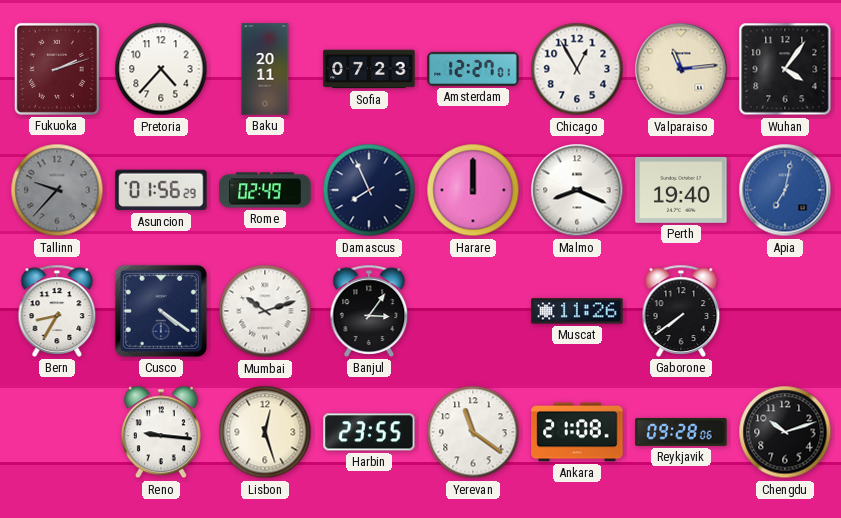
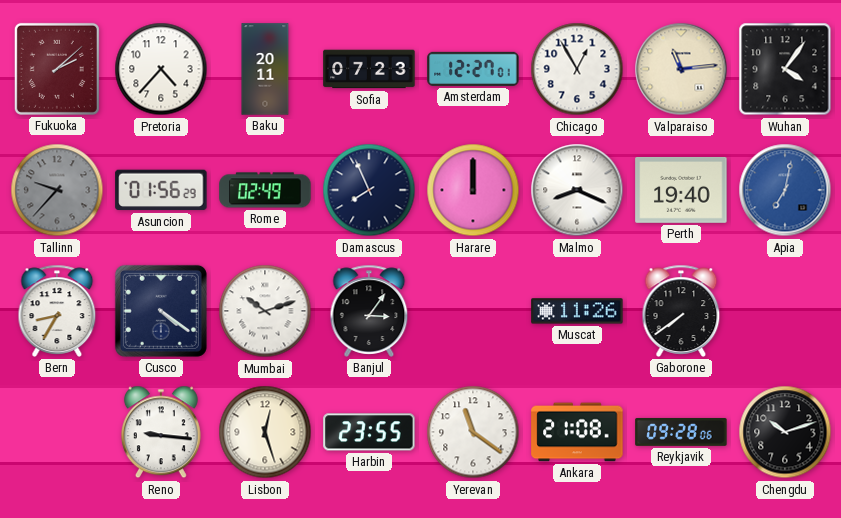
Fukuoka: 2:12 -> 2:08
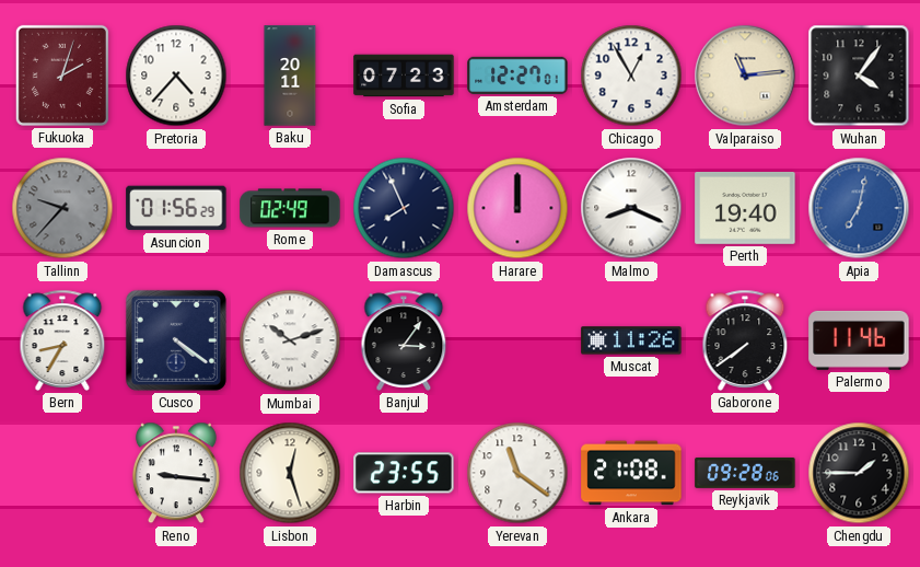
Fukuoka: 2:08 -> 2:03
Palermo: none -> 11:46
Chengdu: 10:12 -> 1:45
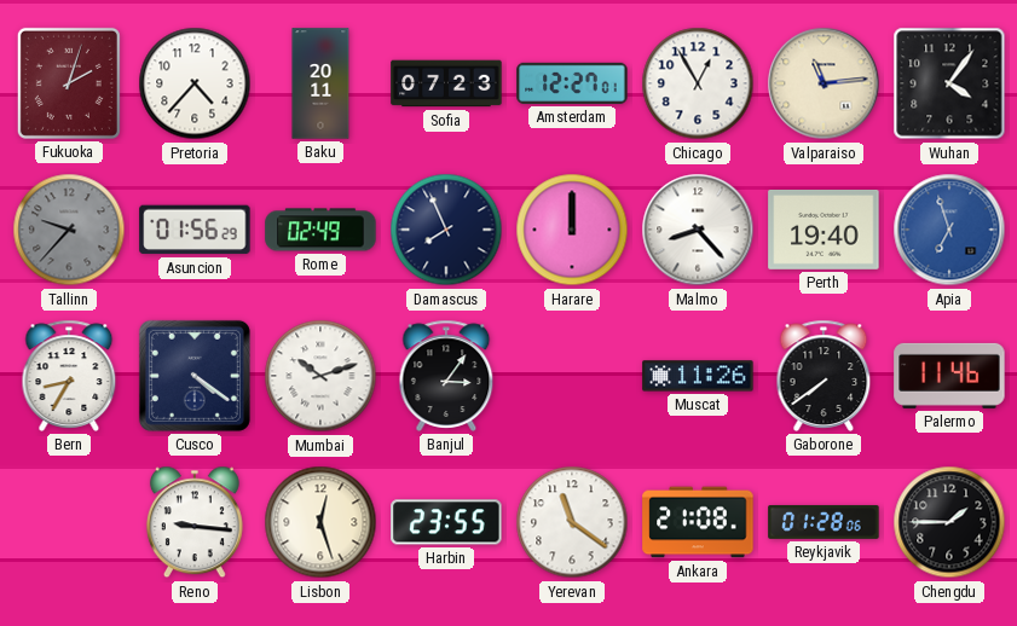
Malmo: 8:19 -> 8:23
Apia: 7:02 -> 6:57
Reykjavik: 09:28 -> 01:28
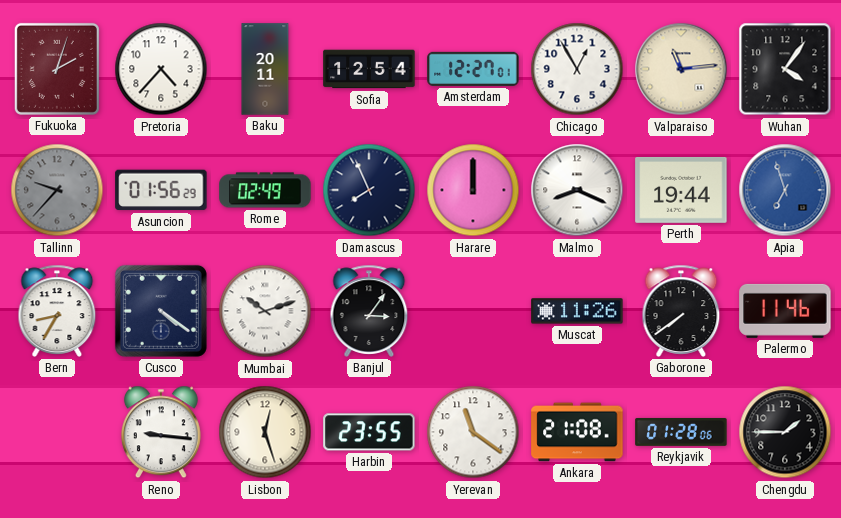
Sofia: 07:23 -> 12:54
Malmo: 8:23 -> 8:19
Perth: 19:40 -> 19:44
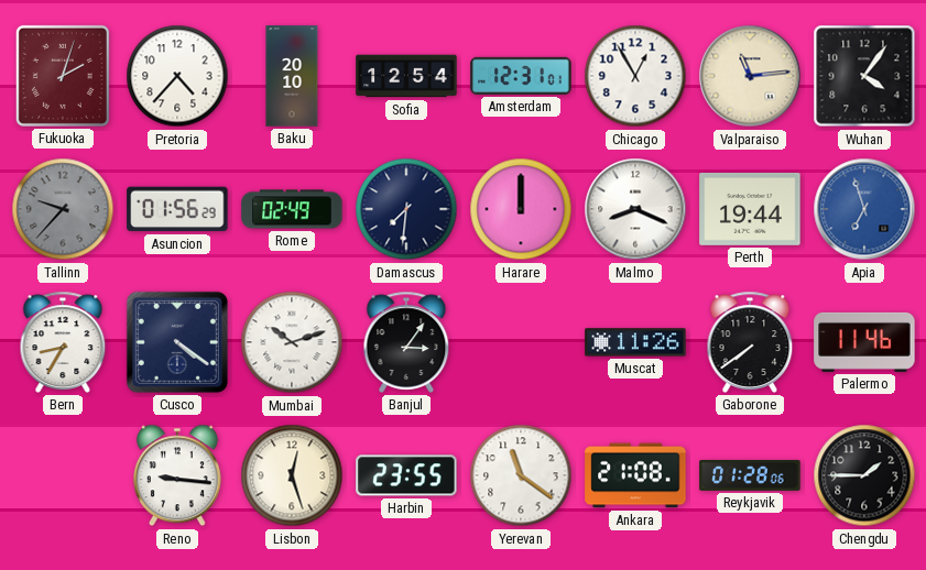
Baku: 20:11 -> 20:10
Amsterdam: 12:27 -> 12:31
Damascus: 7:56 -> 7:31
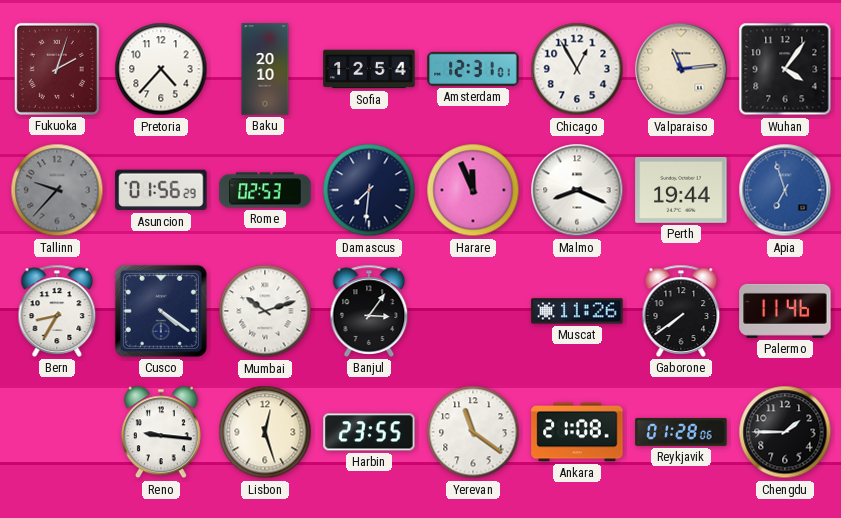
Rome: 02:49 -> 02:53
Harare: 12:00 -> 11:56
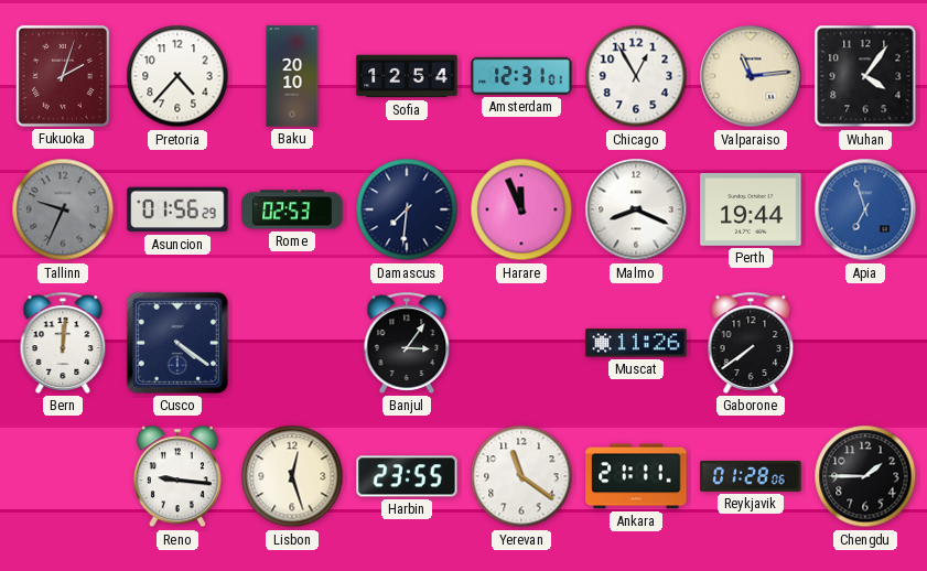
Tallinn: 9:37 -> 9:34
Bern: 8:35 -> 12:01
Mumbai: 10:12 -> none
Palermo: 11:46 -> none
Ankara: 21:08 -> 21:11
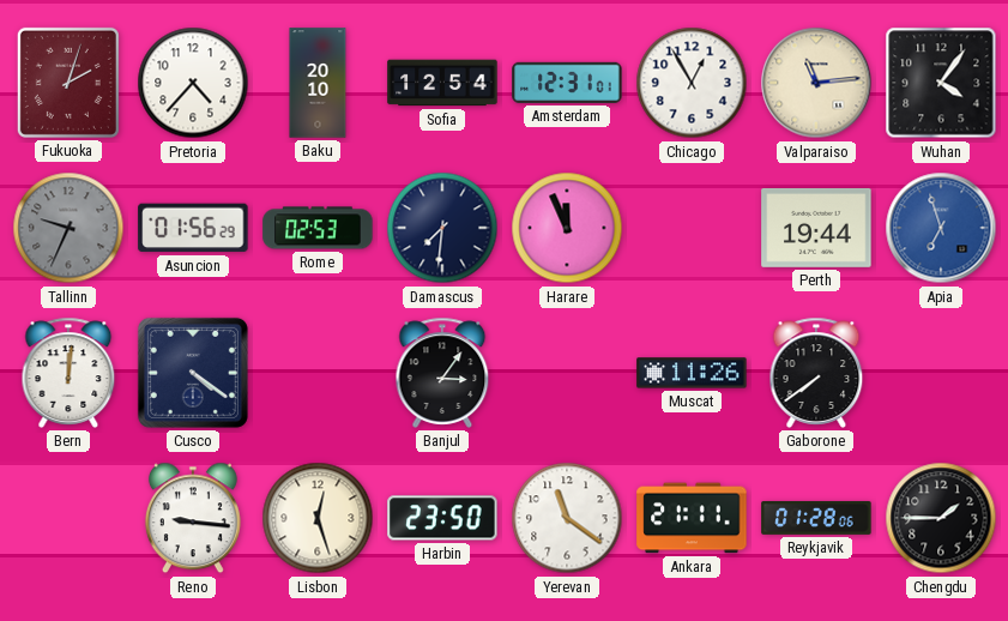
Malmo: 8:19 -> none
Harbin: 23:55 -> 23:50
